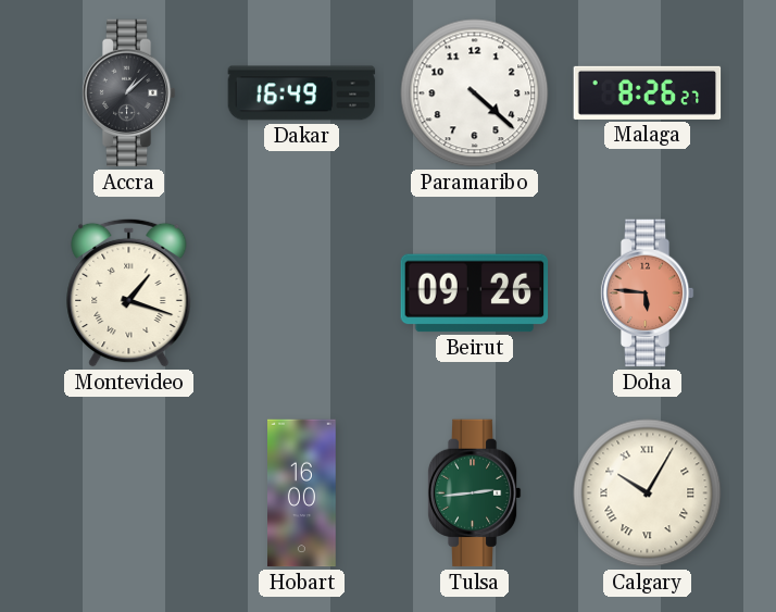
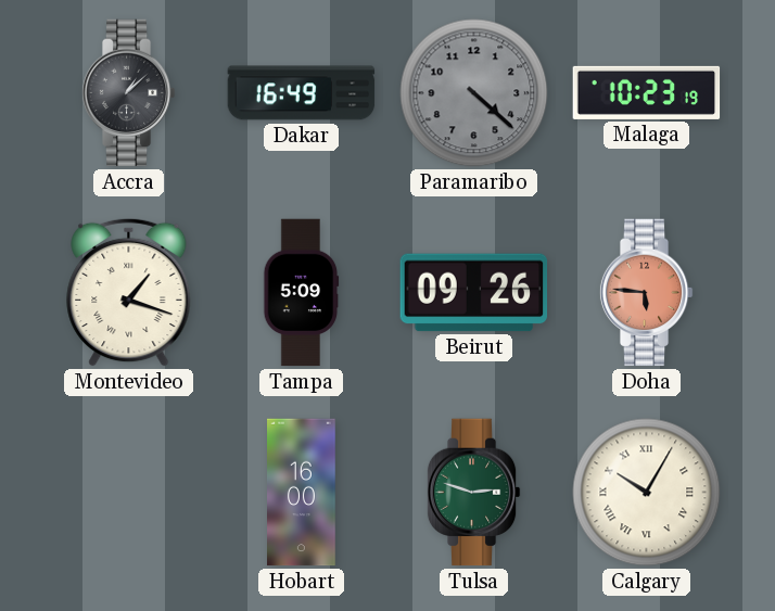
Paramaribo dial: white -> grey
Malaga: 8:26 -> 10:23
Tampa: none -> 5:09
Tulsa: 2:44 -> 2:48
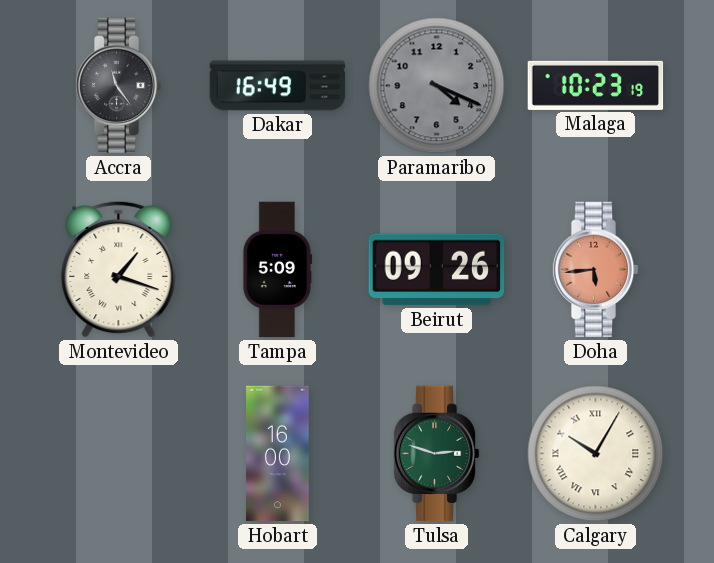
Accra: 1:08 -> 11:24
Paramaribo: 4:22 -> 4:19
Doha: 5:46 -> 5:44
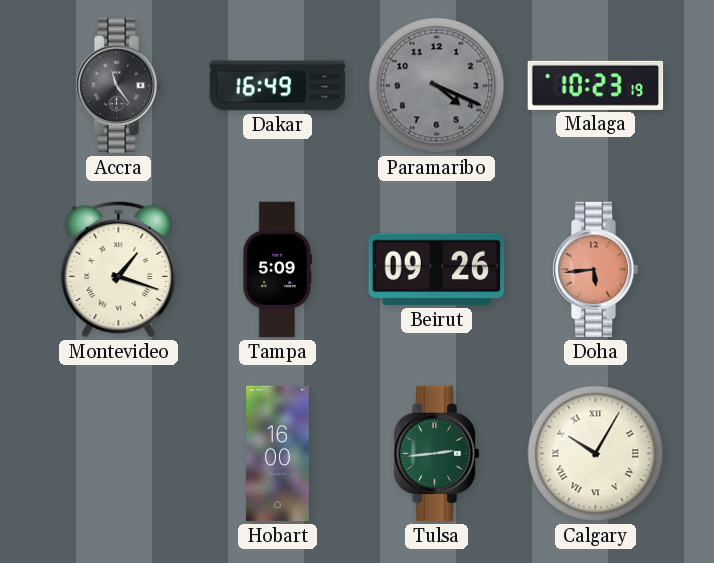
Tulsa: 2:48 -> 2:44
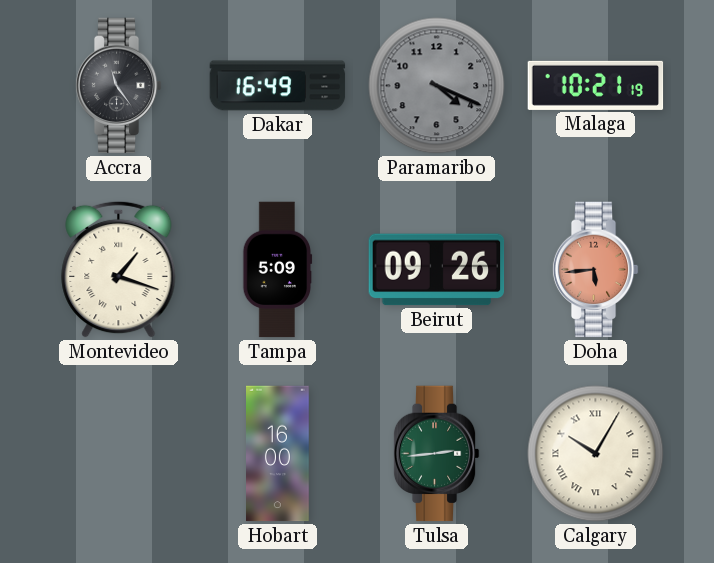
Malaga: 10:23 -> 10:21
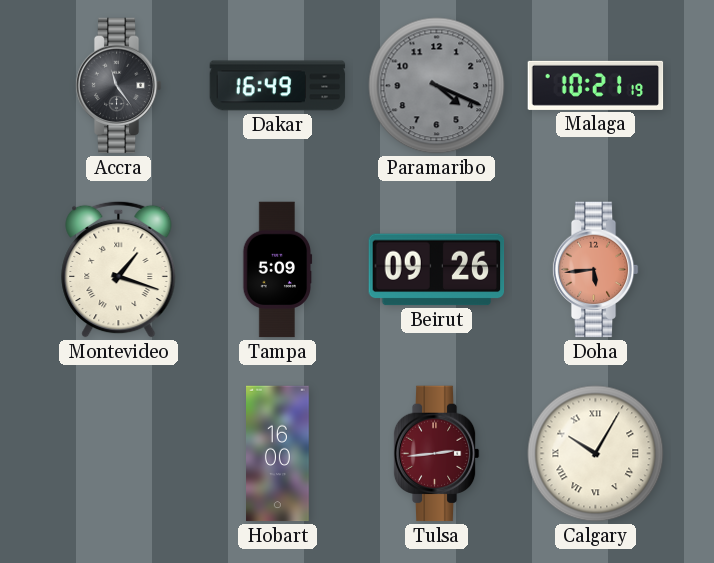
Tulsa dial: green -> burgundy
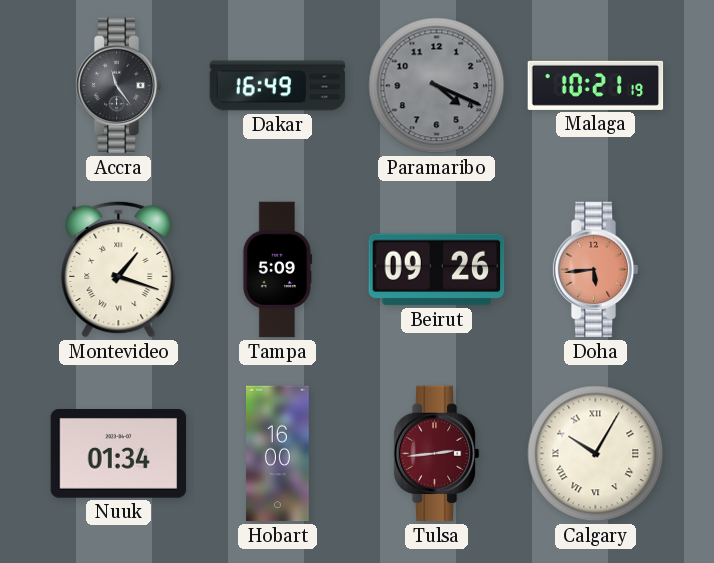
Nuuk: none -> 01:34
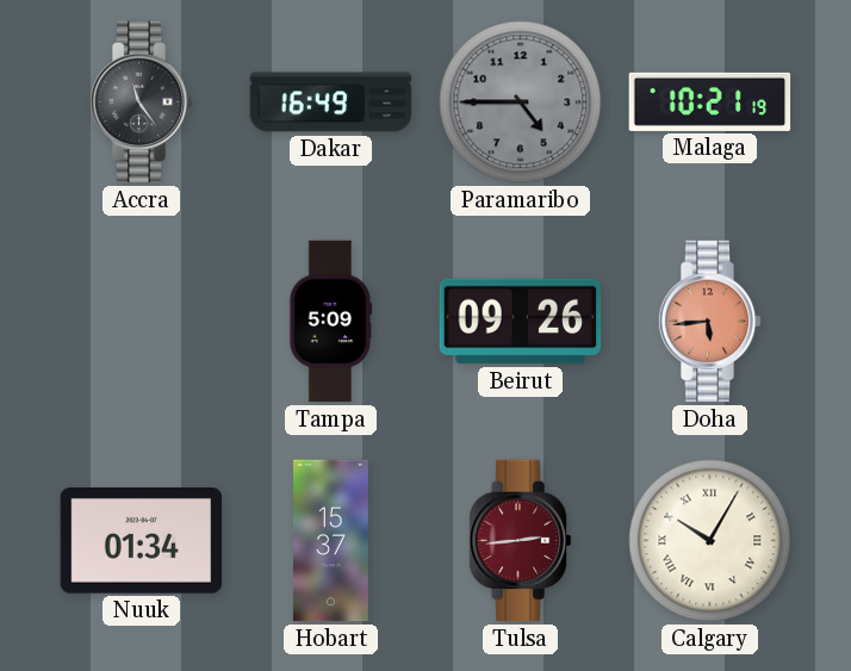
Paramaribo: 4:19 -> 4:45
Montevideo: 1:18 -> none
Hobart: 16:00 -> 15:37
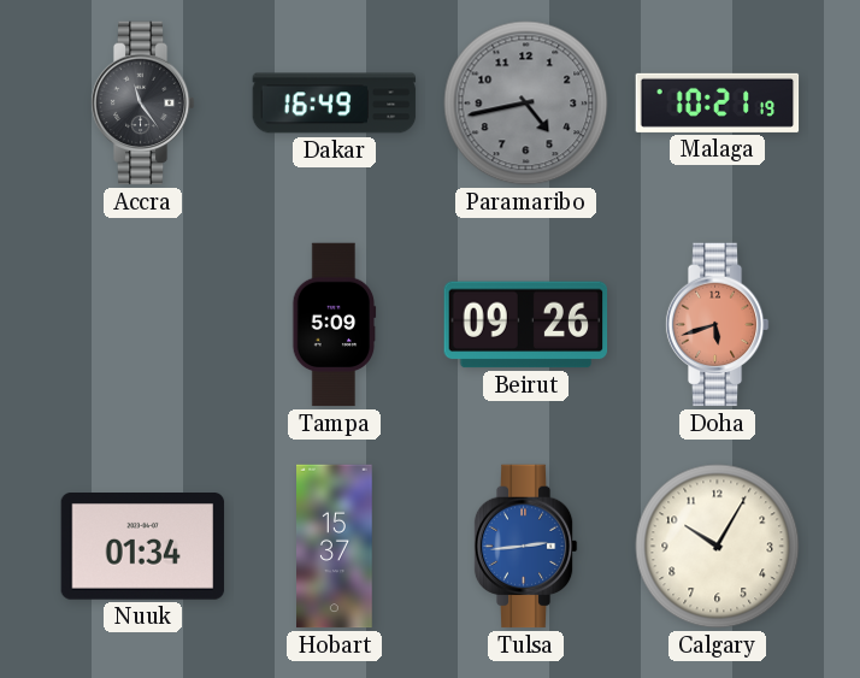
Paramaribo: 4:45 -> 4:43
Doha: 5:44 -> 5:42
Tulsa dial: burgundy -> blue
Calgary numerals: Roman -> Arabic
